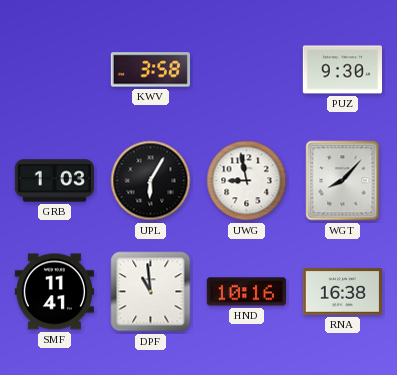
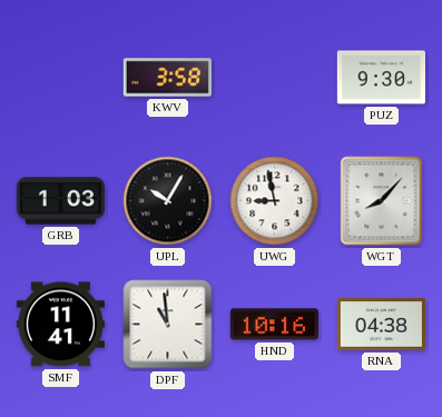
UPL: 6:05 -> 10:05
RNA: 16:38 -> 04:38
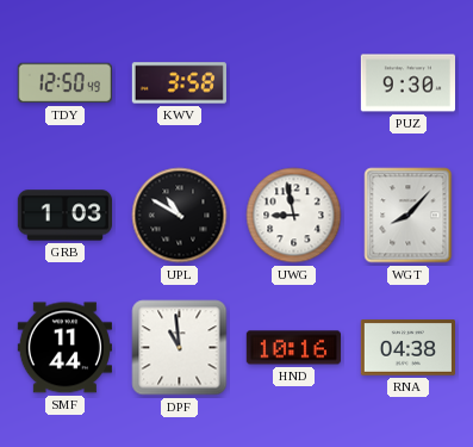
TDY: none -> 12:50
UPL: 10:05 -> 10:50
SMF: 11:41 -> 11:44
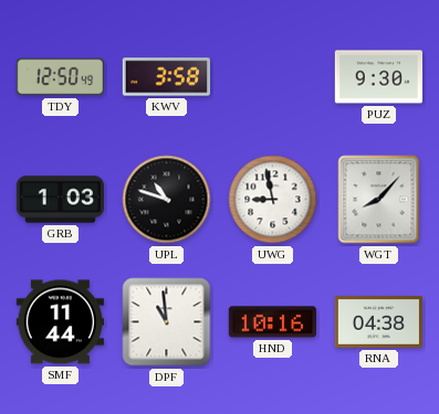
UPL: 10:50 -> 10:48
